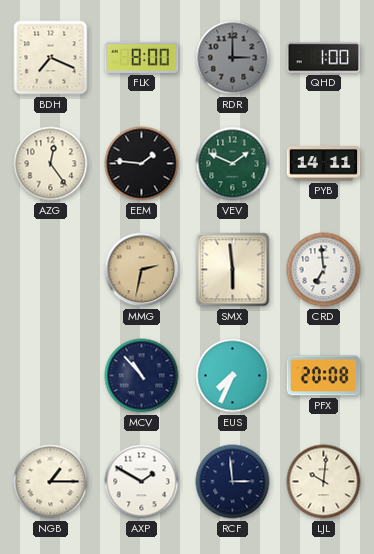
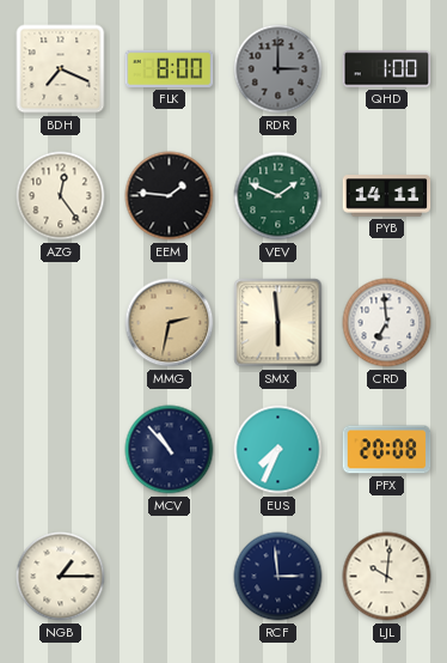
AXP: 1:50 -> none
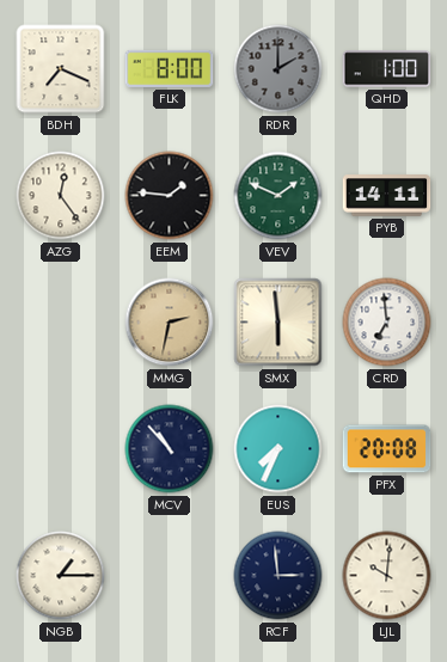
RDR: 3:00 -> 2:00
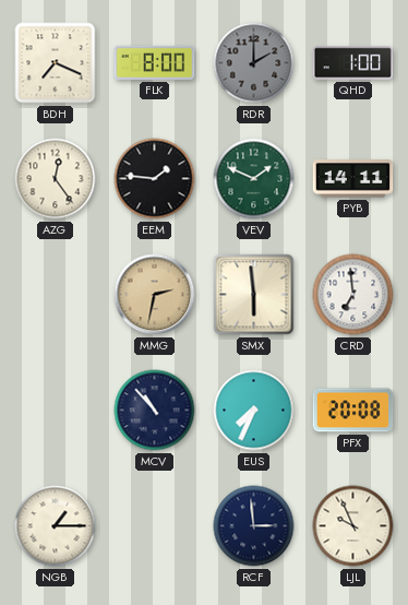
LJL: 10:01 -> 9:56
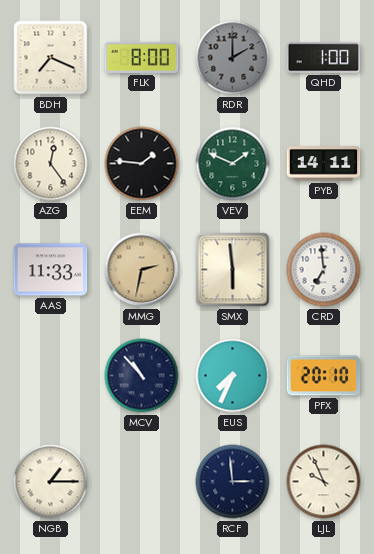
AAS: none -> 11:33
PFX: 20:08 -> 20:10
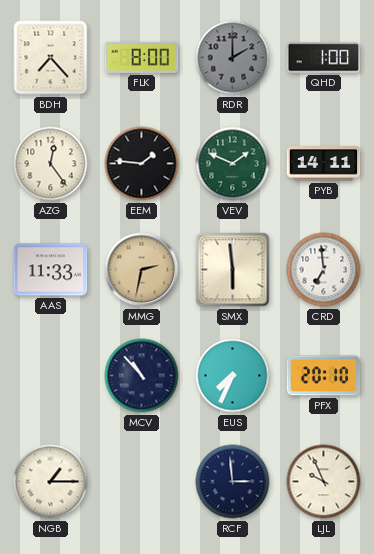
BDH: 7:19 -> 7:23
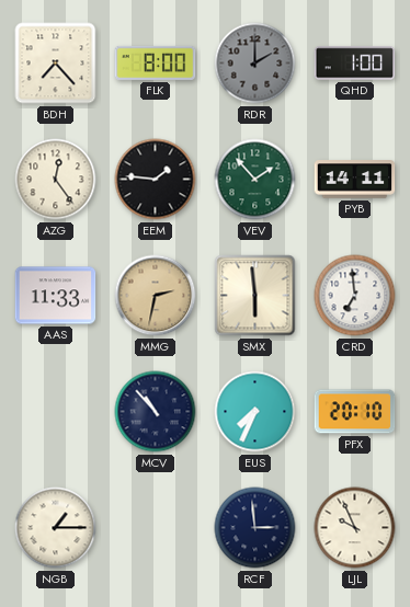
VEV: 1:49 -> 1:53
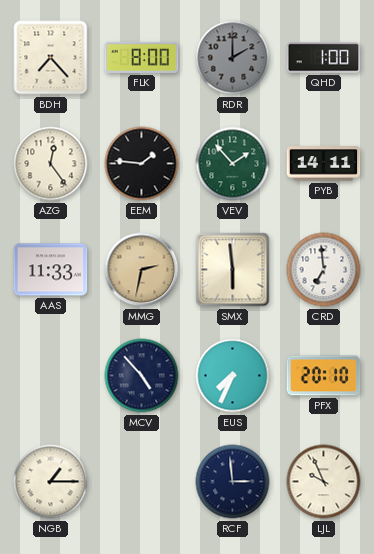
MCV: 10:53 -> 4:53
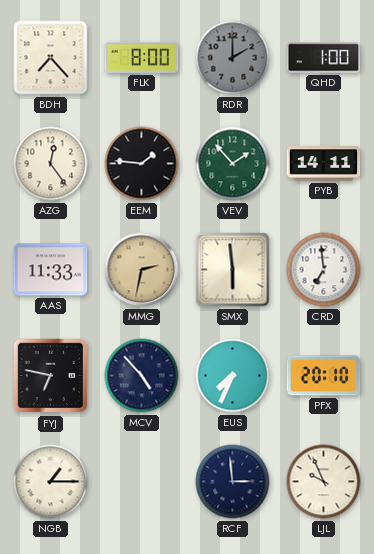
FYJ: none -> 6:47
